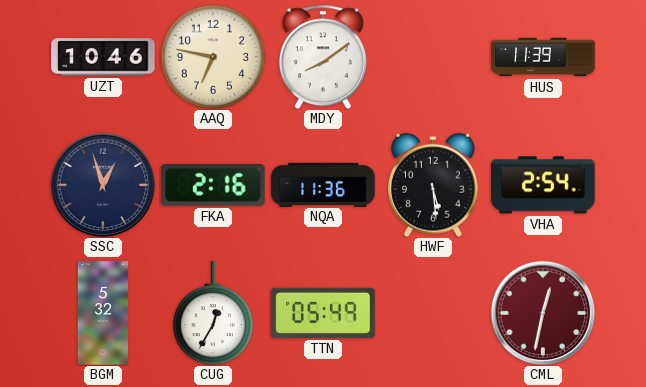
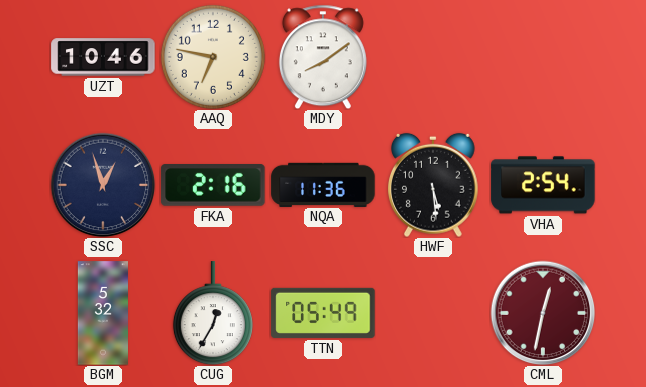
HUS: 11:39 -> none
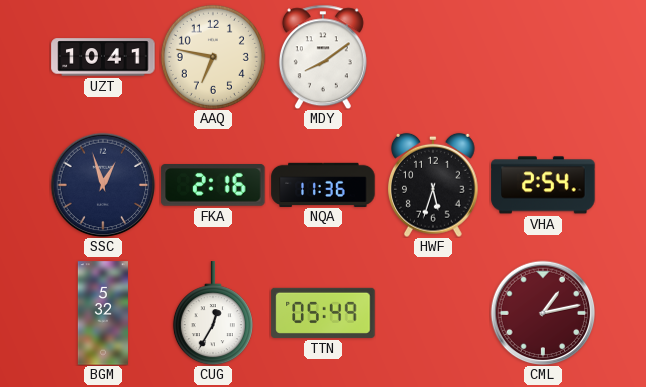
UZT: 10:46 -> 10:41
HWF: 5:29 -> 5:33
CML: 12:32 -> 1:13
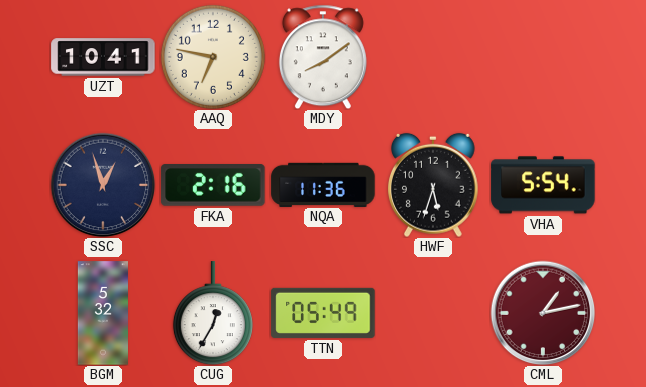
VHA: 2:54 -> 5:54
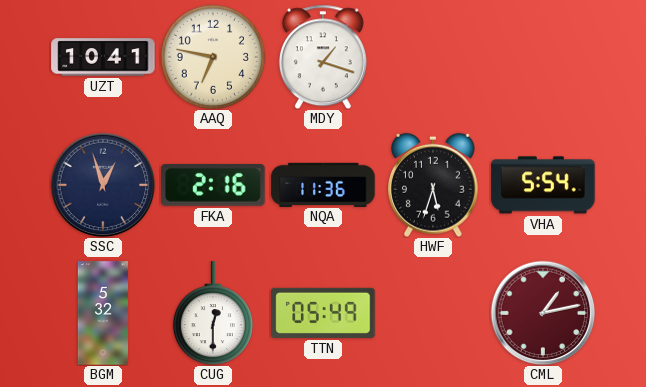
MDY: 8:09 -> 1:18
CUG: 12:35 -> 12:30
